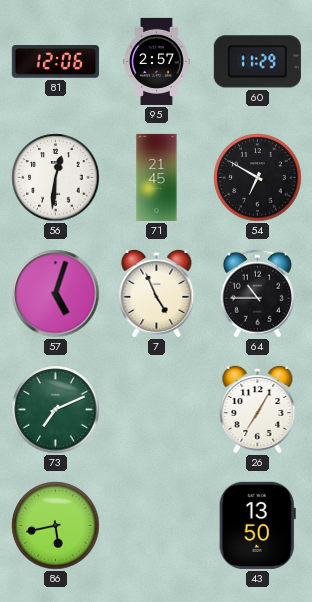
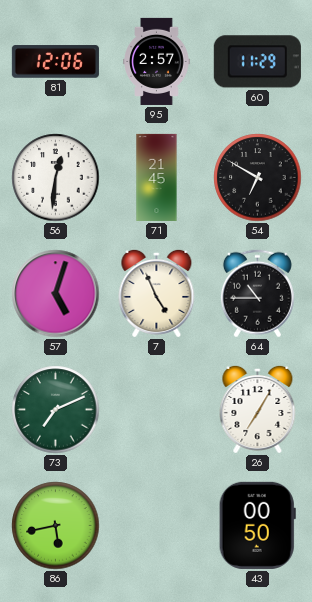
43: 13:50 -> 00:50
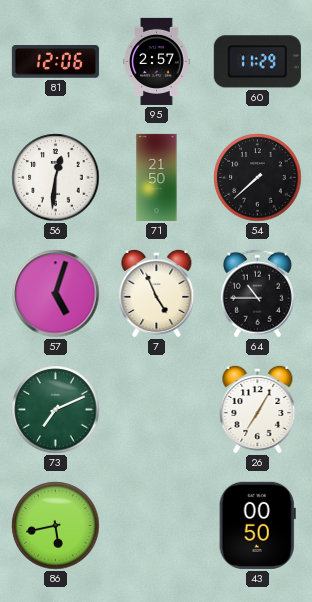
71: 21:45 -> 21:50
54: 6:50 -> 7:38
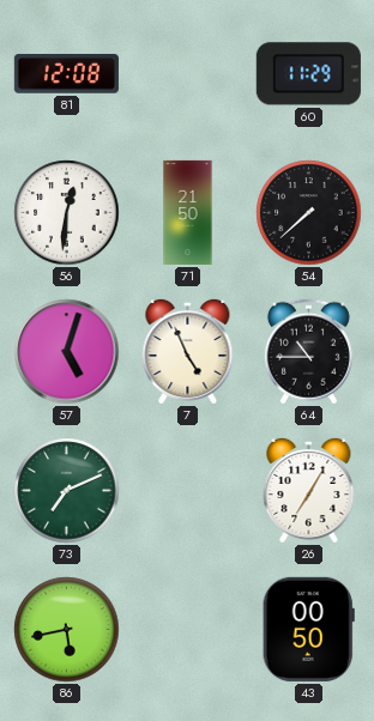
81: 12:06 -> 12:08
95: 2:57 -> none
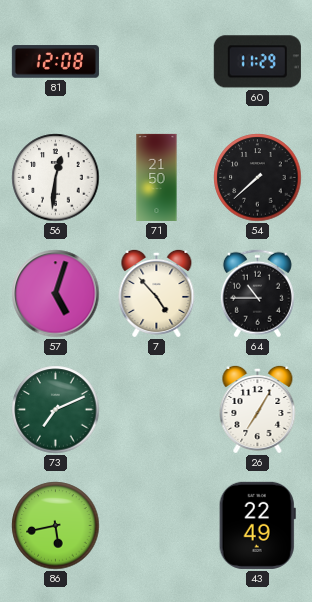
7: 4:56 -> 4:53
43: 00:50 -> 22:49
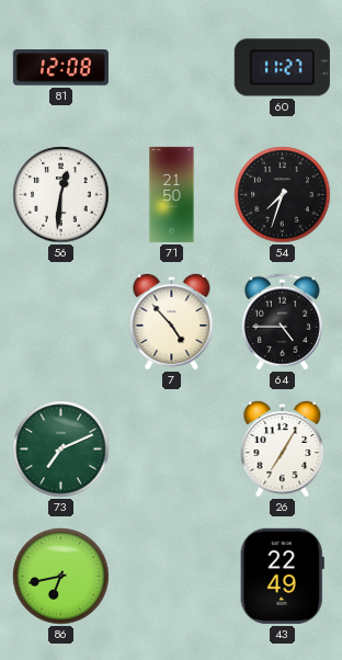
60: 11:29 -> 11:27
54: 7:38 -> 7:33
57: 5:03 -> none
64: 10:45 -> 4:45
86: 5:43 -> 6:43
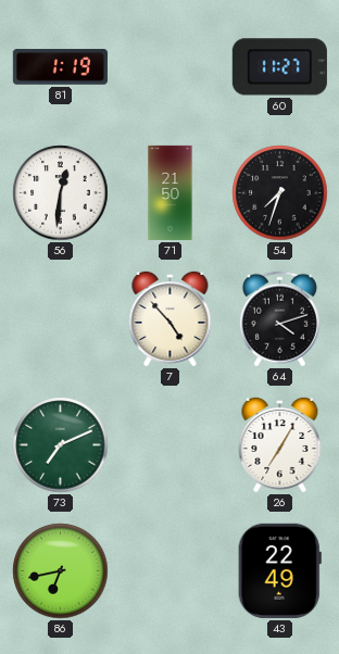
81: 12:08 -> 1:19
64: 4:45 -> 4:12
